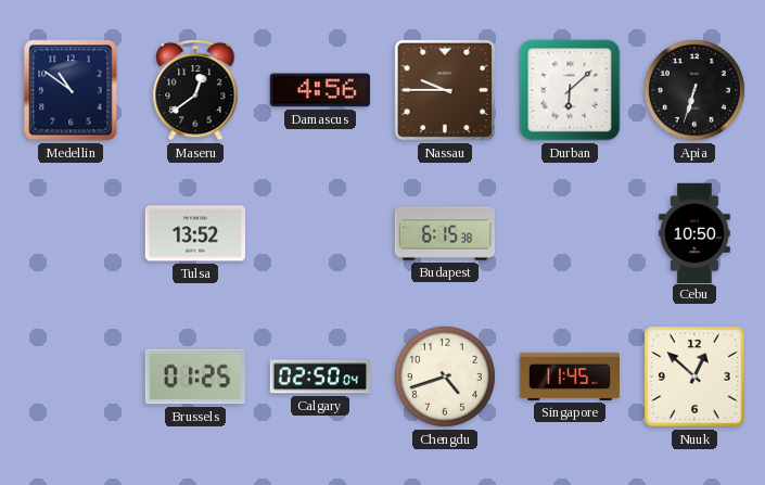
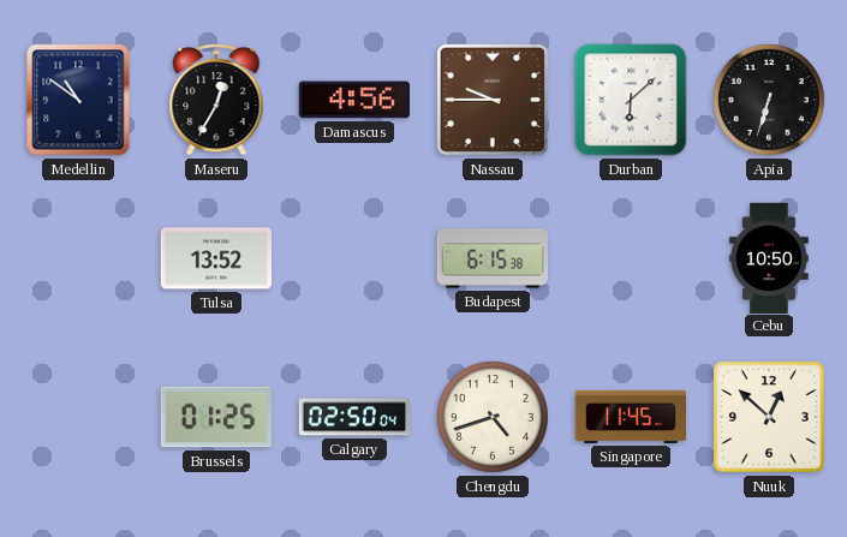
Maseru: 12:39 -> 12:35
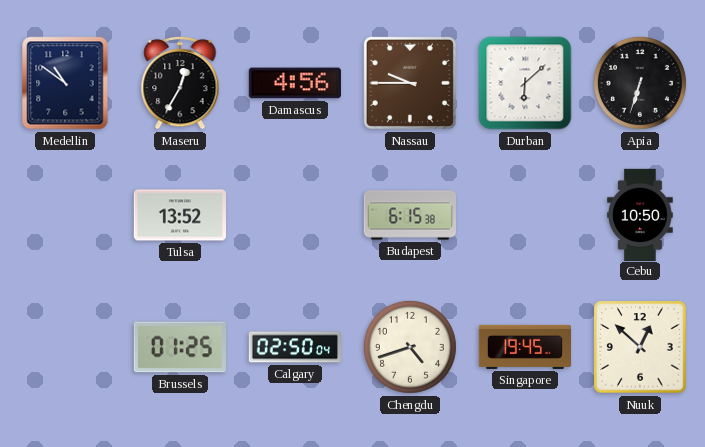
Singapore: 11:45 -> 19:45
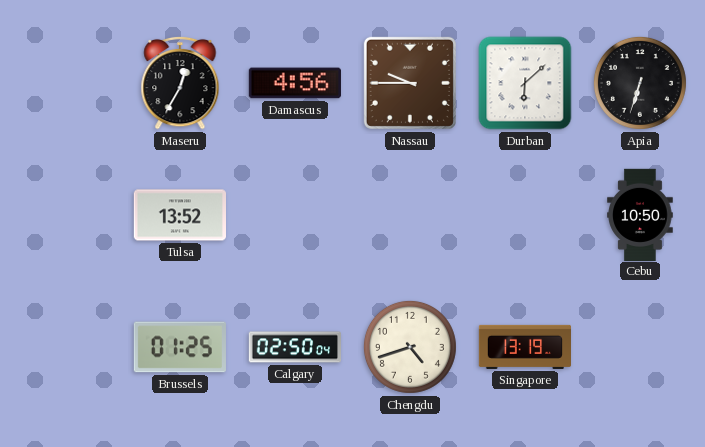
Medellin: 10:51 -> none
Budapest: 6:15 -> none
Singapore: 19:45 -> 13:19
Nuuk: 12:52 -> none
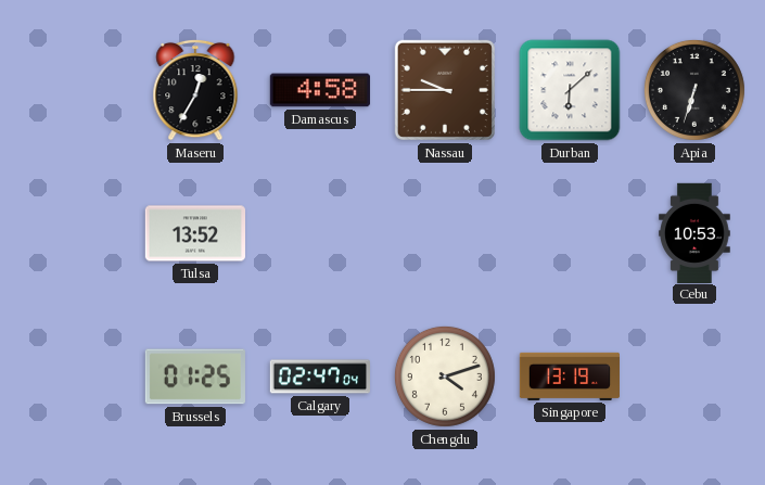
Damascus: 4:56 -> 4:58
Cebu: 10:50 -> 10:53
Calgary: 02:50 -> 02:47
Chengdu: 4:42 -> 4:12
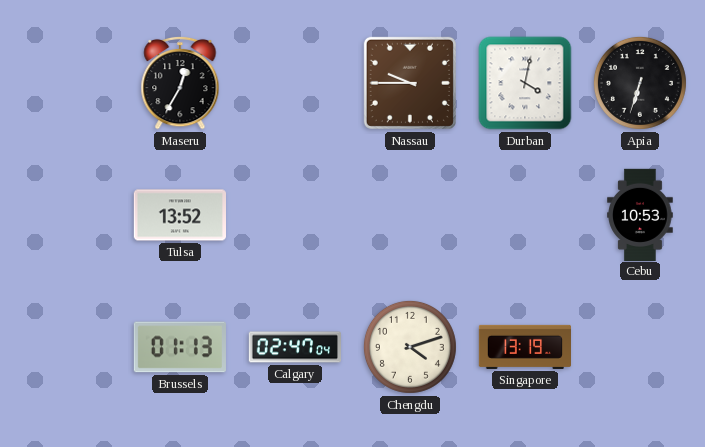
Damascus: 4:58 -> none
Durban: 6:08 -> 4:02
Brussels: 01:25 -> 01:13
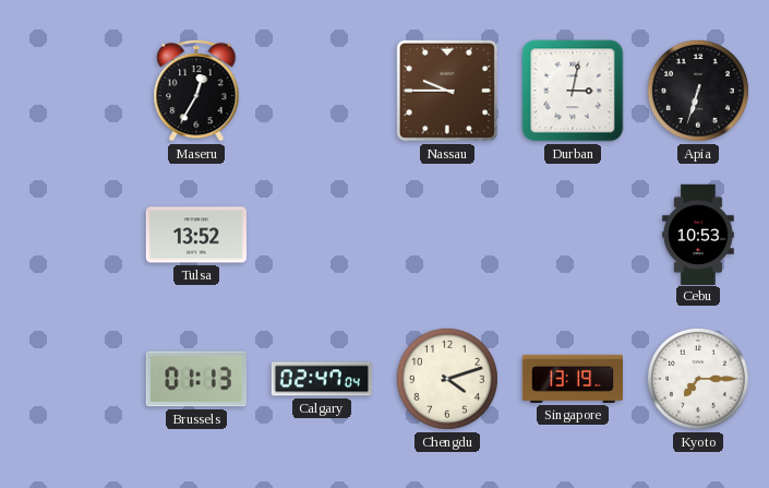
Durban: 4:02 -> 3:02
Kyoto: none -> 7:15
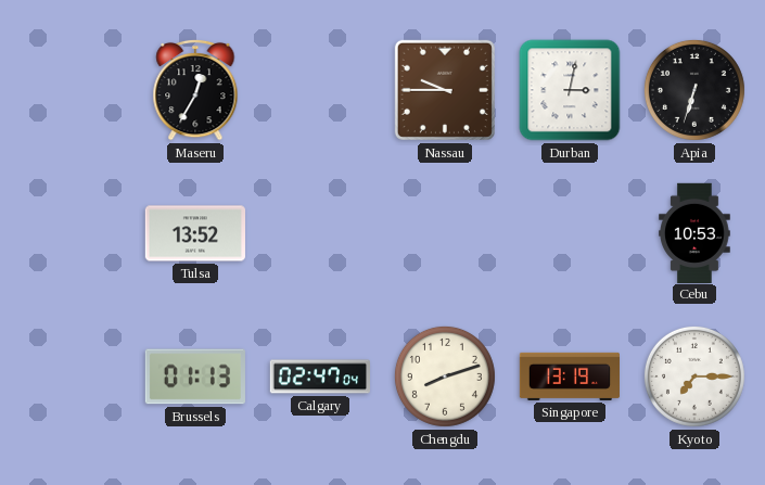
Chengdu: 4:12 -> 8:12
